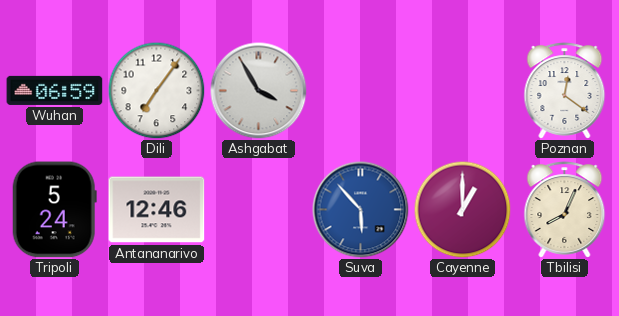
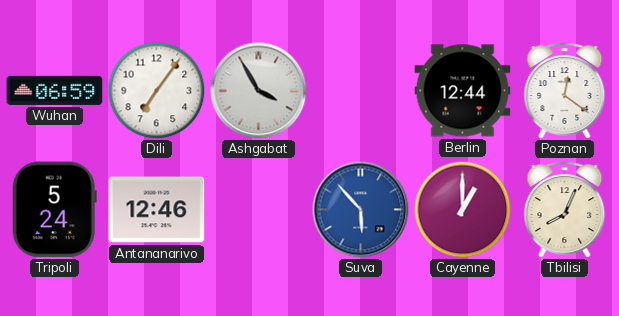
Berlin: none -> 12:44
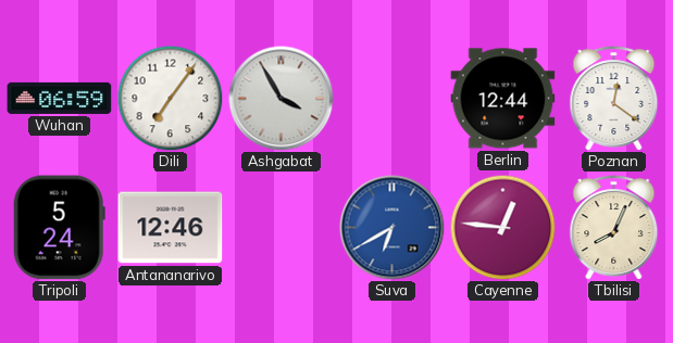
Suva: 5:53 -> 6:40
Cayenne: 1:00 -> 12:46
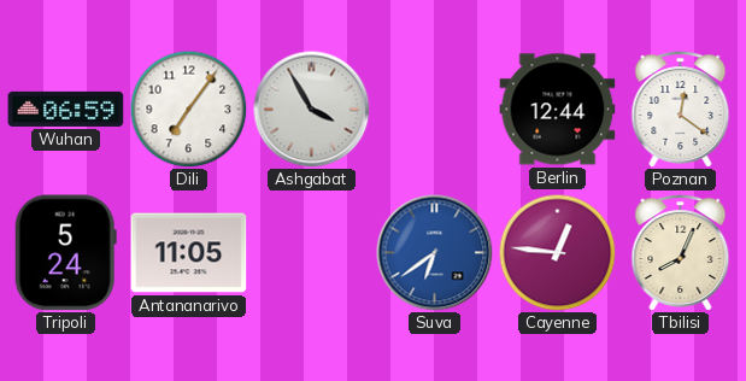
Antananarivo: 12:46 -> 11:05
Suva: 6:40 -> 6:39
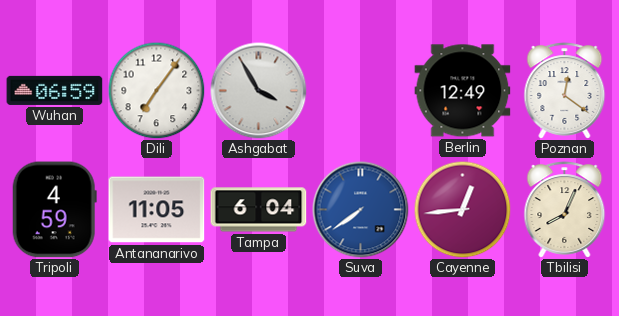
Berlin: 12:44 -> 12:49
Tripoli: 5:24 -> 4:59
Tampa: none -> 6:04
Suva: 6:39 -> 7:39
Cayenne: 12:46 -> 12:44
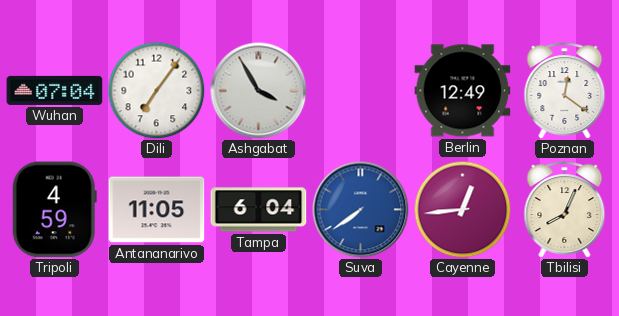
Wuhan: 06:59 -> 07:04
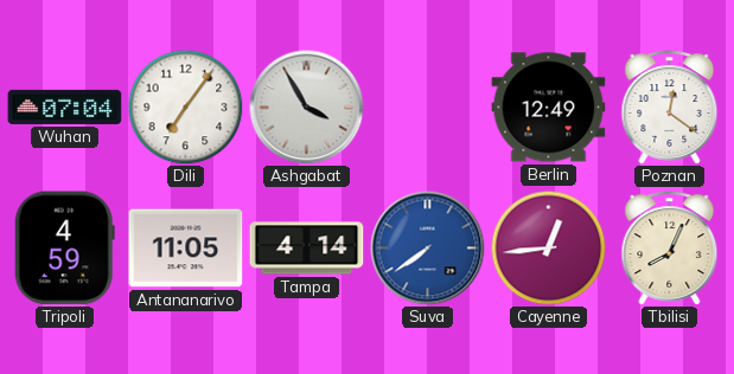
Tampa: 6:04 -> 4:14
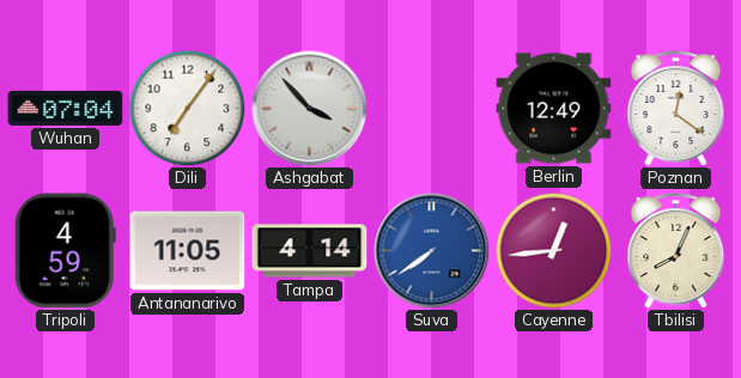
Ashgabat: 3:55 -> 3:53
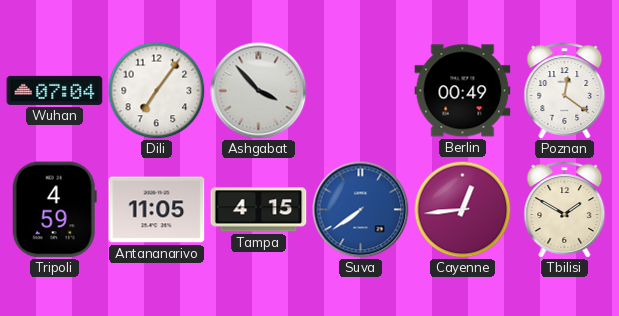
Berlin: 12:49 -> 00:49
Tampa: 4:14 -> 4:15
Tbilisi: 8:04 -> 1:50
